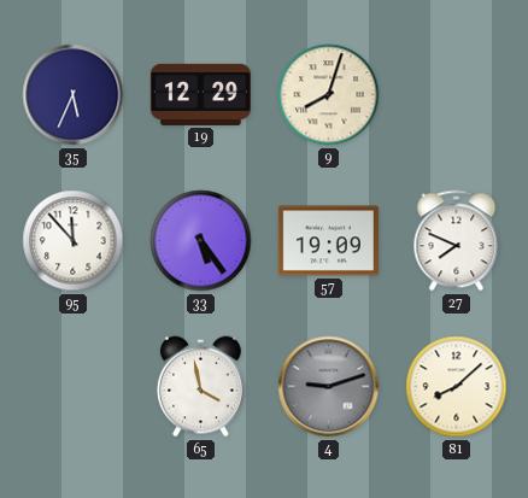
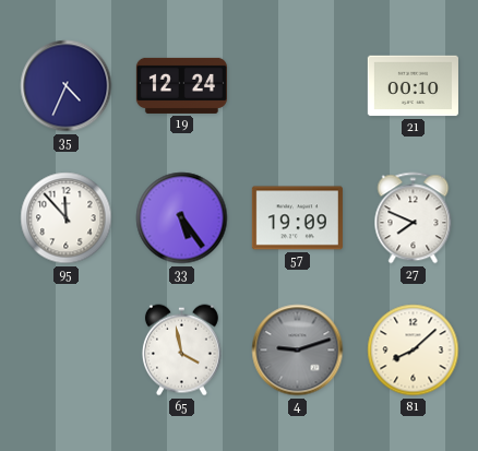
35: 5:34 -> 4:34
19: 12:29 -> 12:24
9: 8:03 -> none
21: none -> 00:10
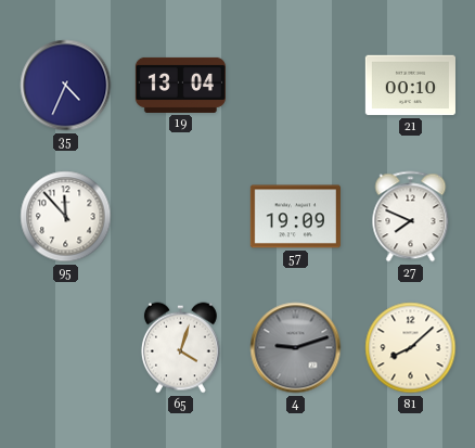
19: 12:24 -> 13:04
33: 5:24 -> none
65: 3:58 -> 4:03
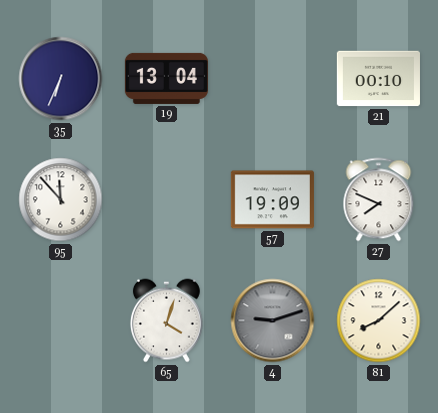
35: 4:34 -> 6:34
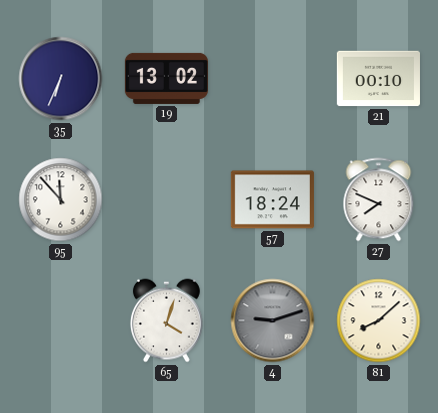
19: 13:04 -> 13:02
57: 19:09 -> 18:24
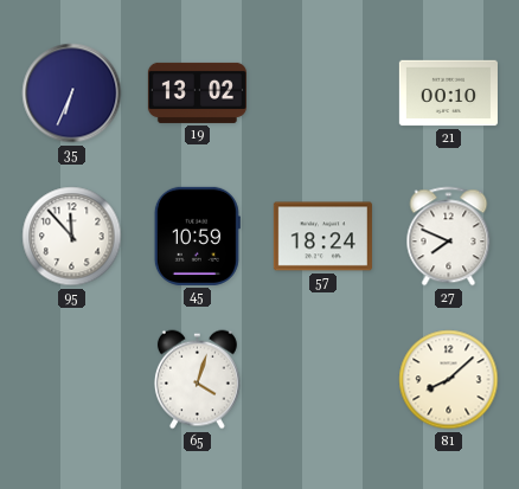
45: none -> 10:59
4: 9:12 -> none
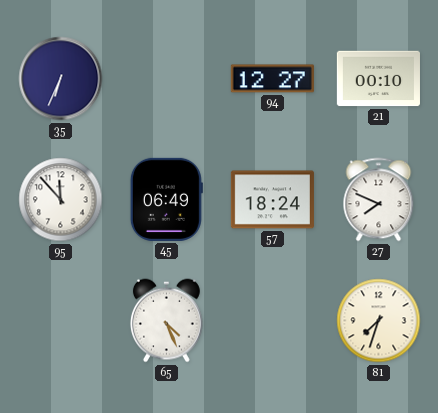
19: 13:02 -> none
94: none -> 12:27
45: 10:59 -> 06:49
65: 4:03 -> 4:26
81: 8:08 -> 7:33
